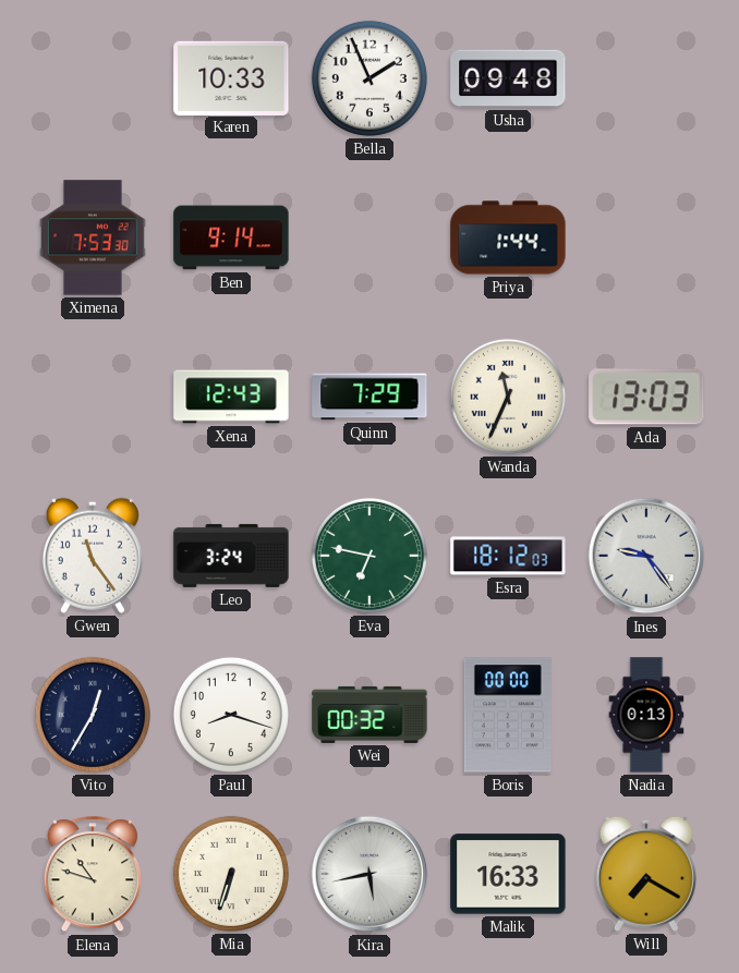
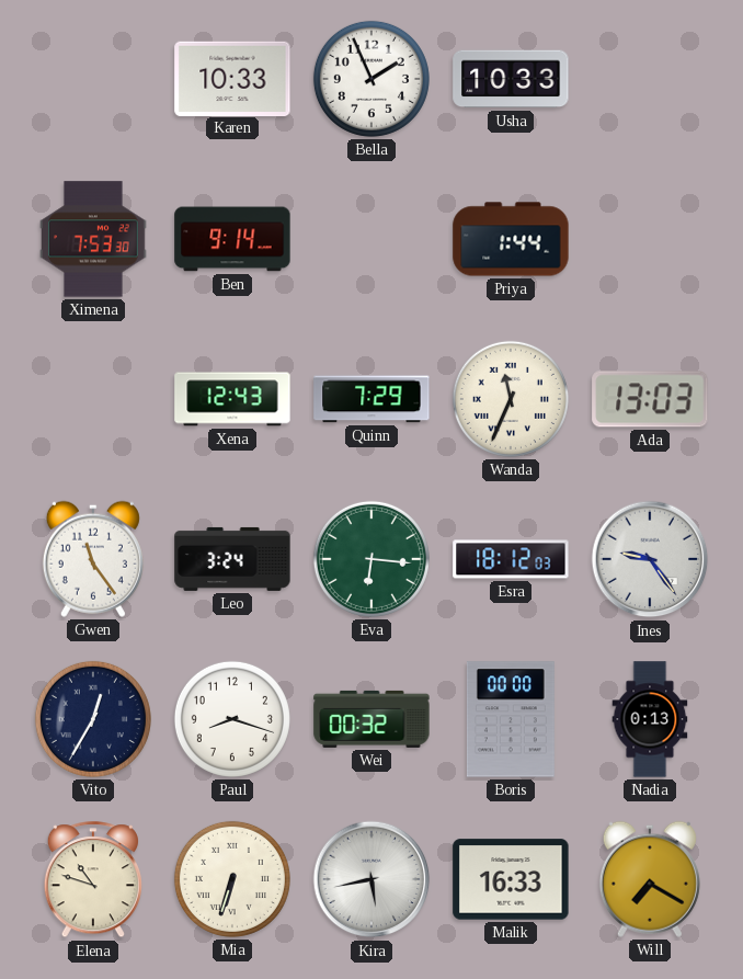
Usha: 09:48 -> 10:33
Eva: 6:47 -> 6:16
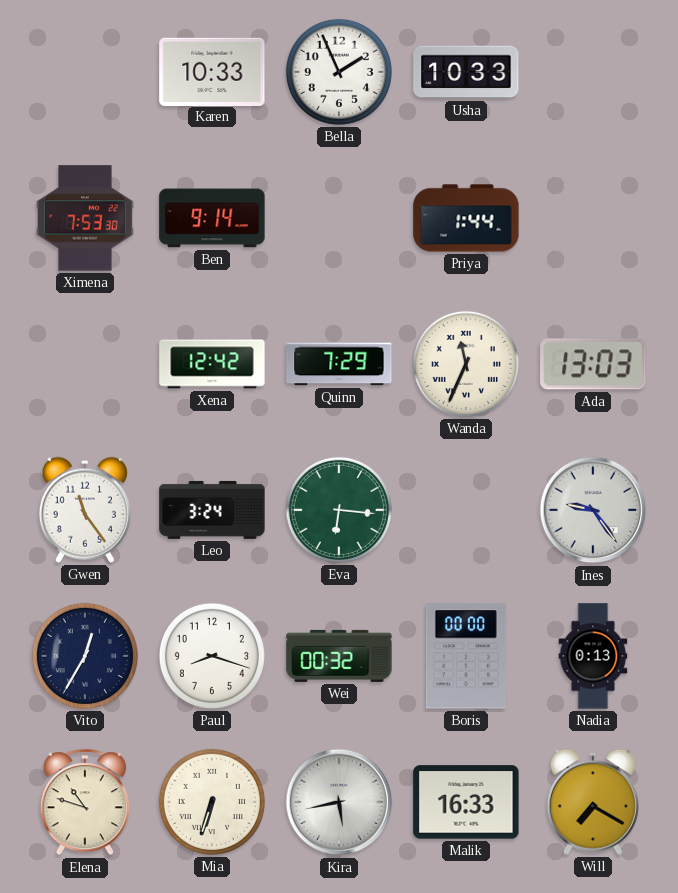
Xena: 12:43 -> 12:42
Esra: 18:12 -> none
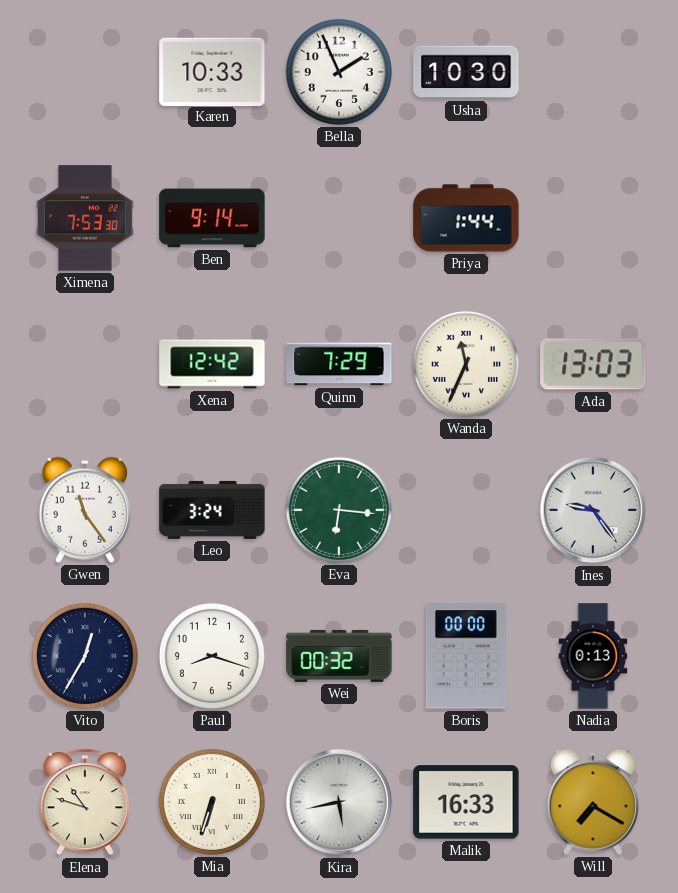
Usha: 10:33 -> 10:30
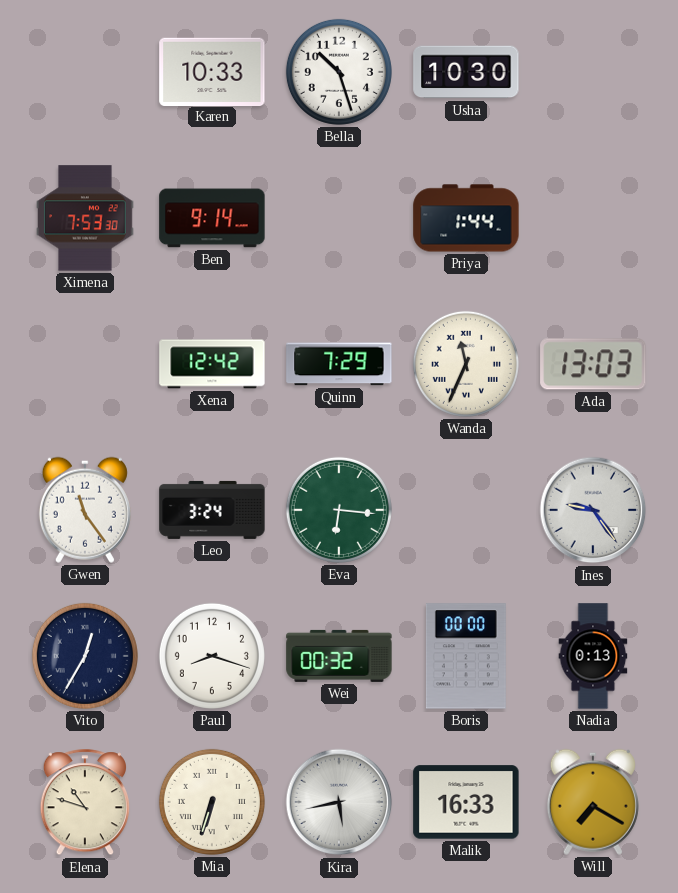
Bella: 1:56 -> 10:27
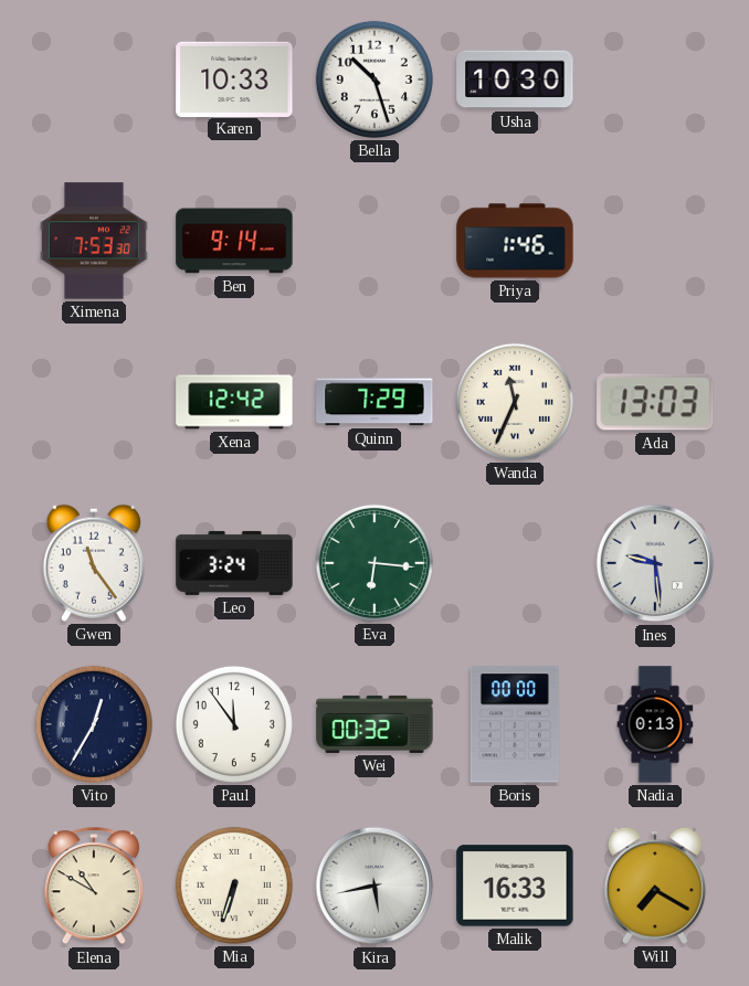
Priya: 1:44 -> 1:46
Ines: 9:24 -> 9:29
Paul: 8:18 -> 11:54
Elena: 10:48 -> 10:50
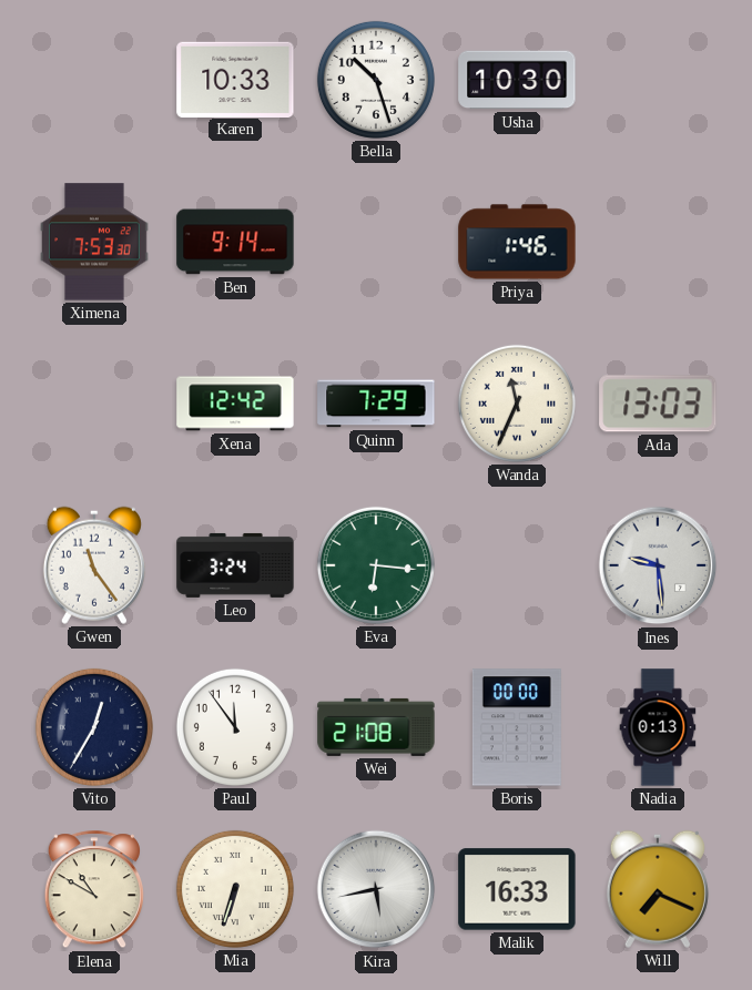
Wei: 00:32 -> 21:08
Will: 7:20 -> 7:19
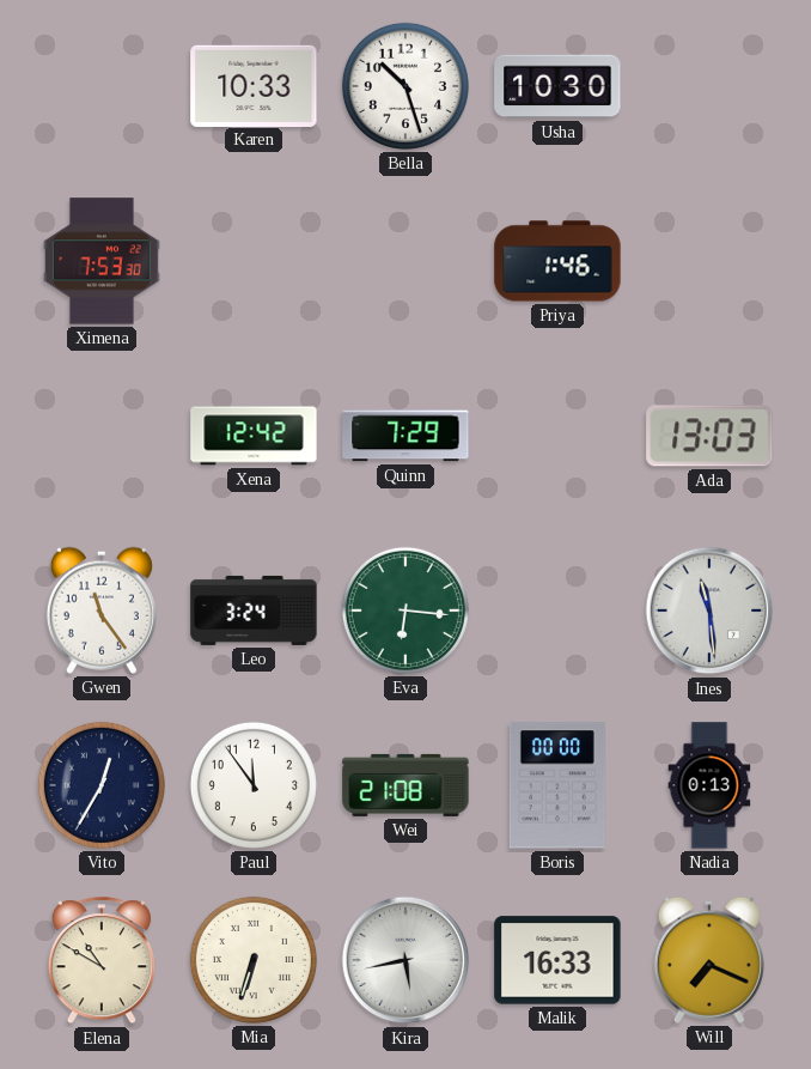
Ben: 9:14 -> none
Wanda: 11:34 -> none
Ines: 9:29 -> 11:29
